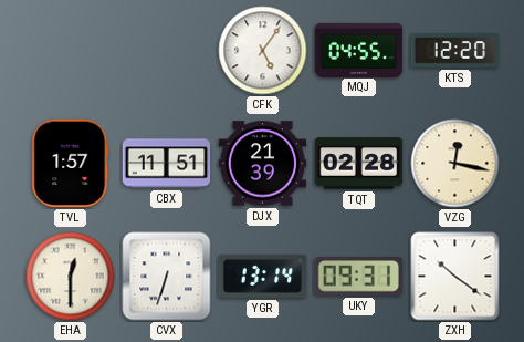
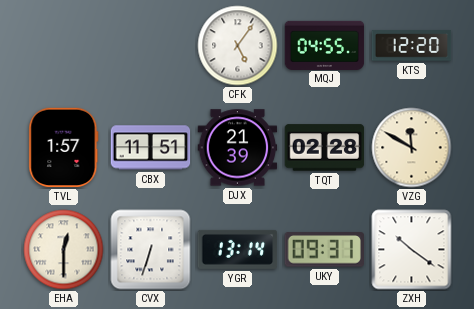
VZG: 12:17 -> 11:50
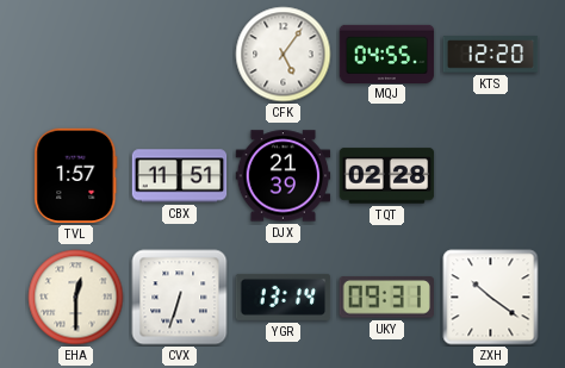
VZG: 11:50 -> none
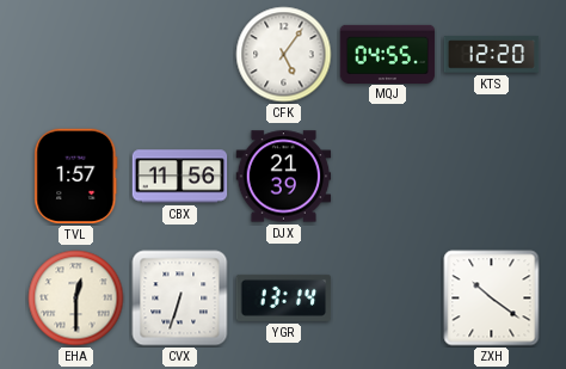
CBX: 11:51 -> 11:56
TQT: 02:28 -> none
UKY: 09:31 -> none
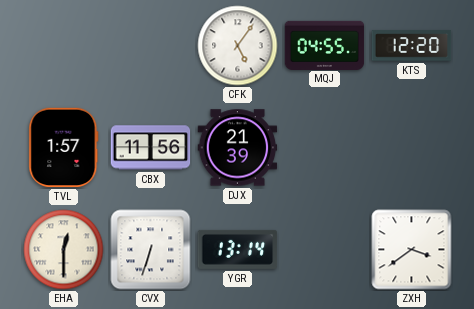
ZXH: 10:21 -> 3:39
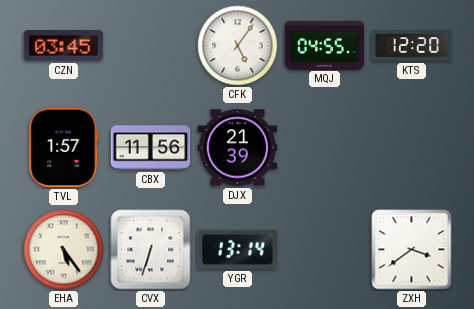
CZN: none -> 03:45
EHA: 12:30 -> 5:24
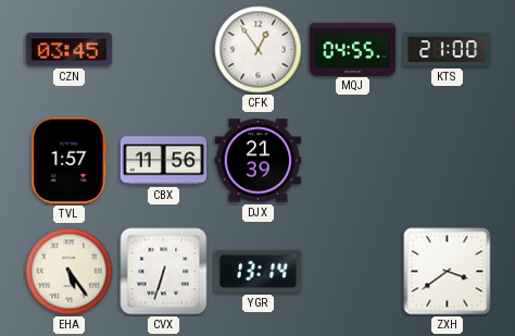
CFK: 5:06 -> 12:54
KTS: 12:20 -> 21:00
